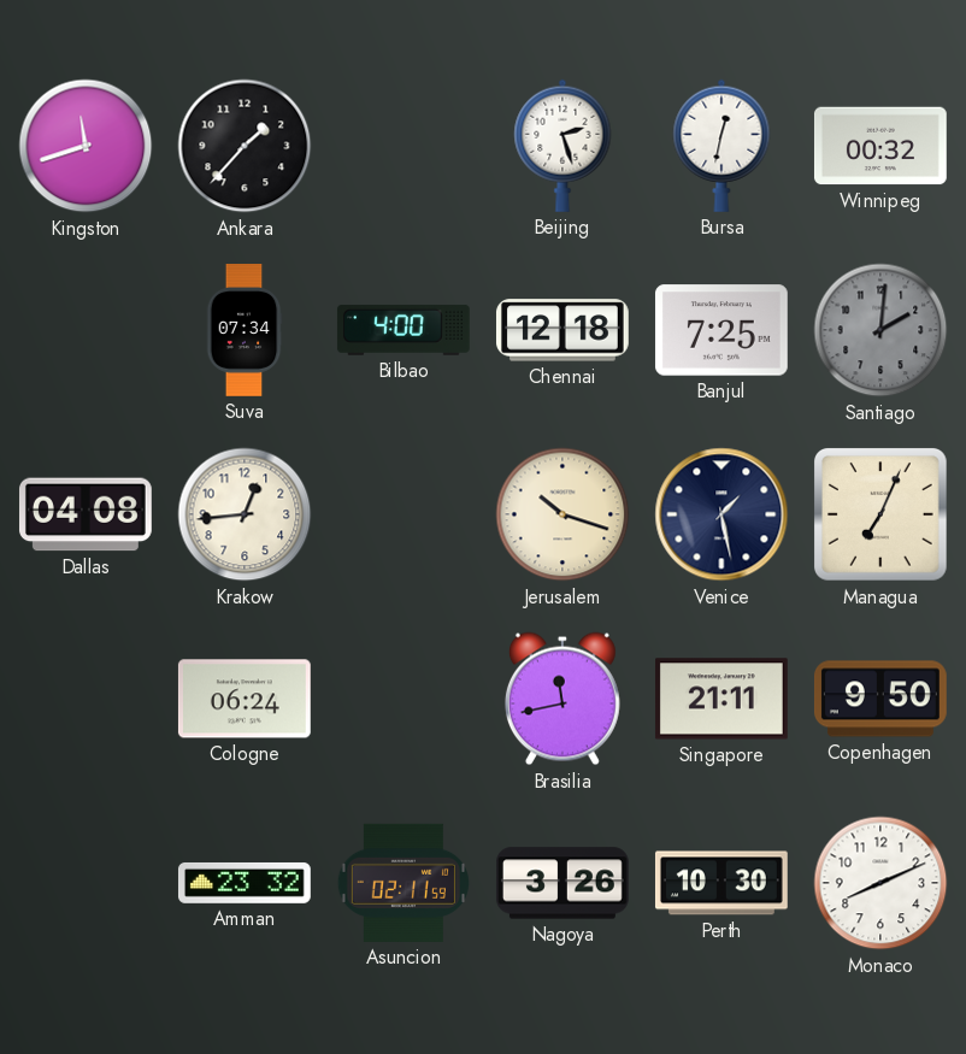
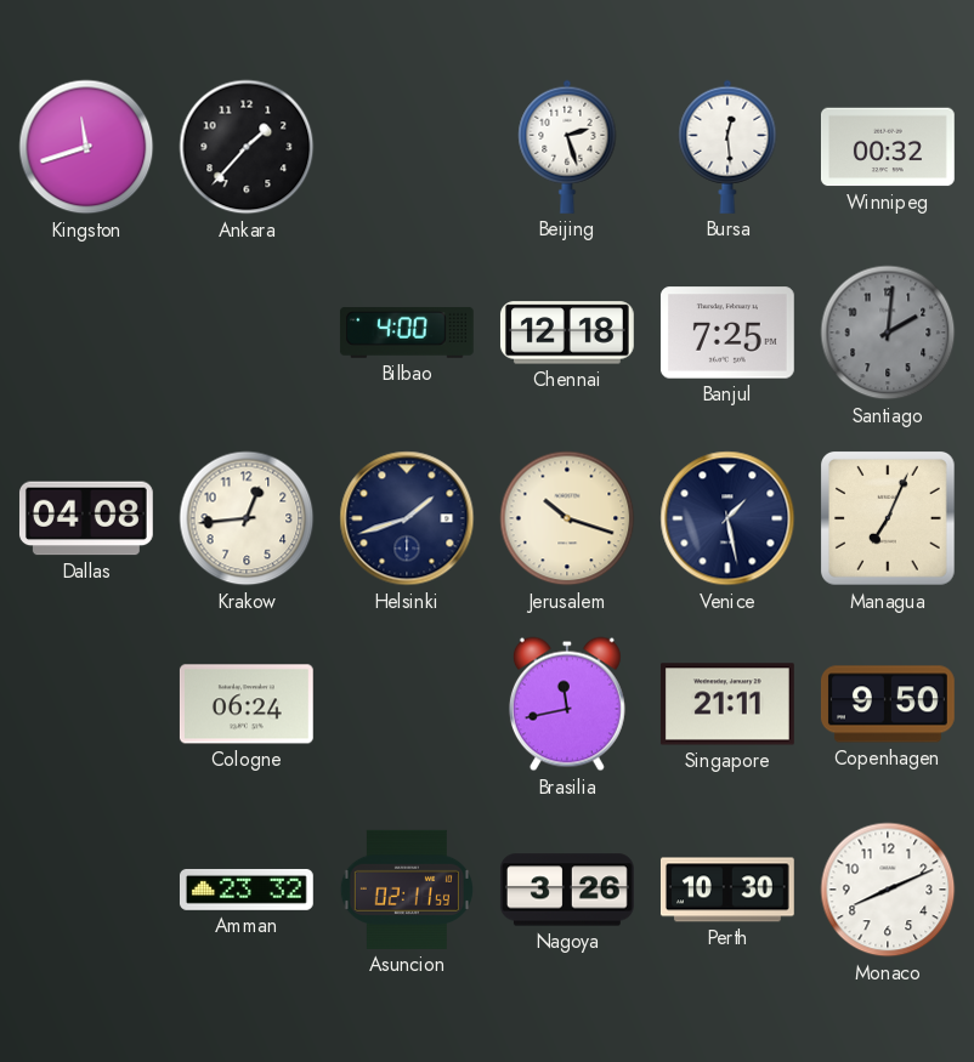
Bursa: 12:32 -> 12:29
Suva: 07:34 -> none
Helsinki: none -> 1:42
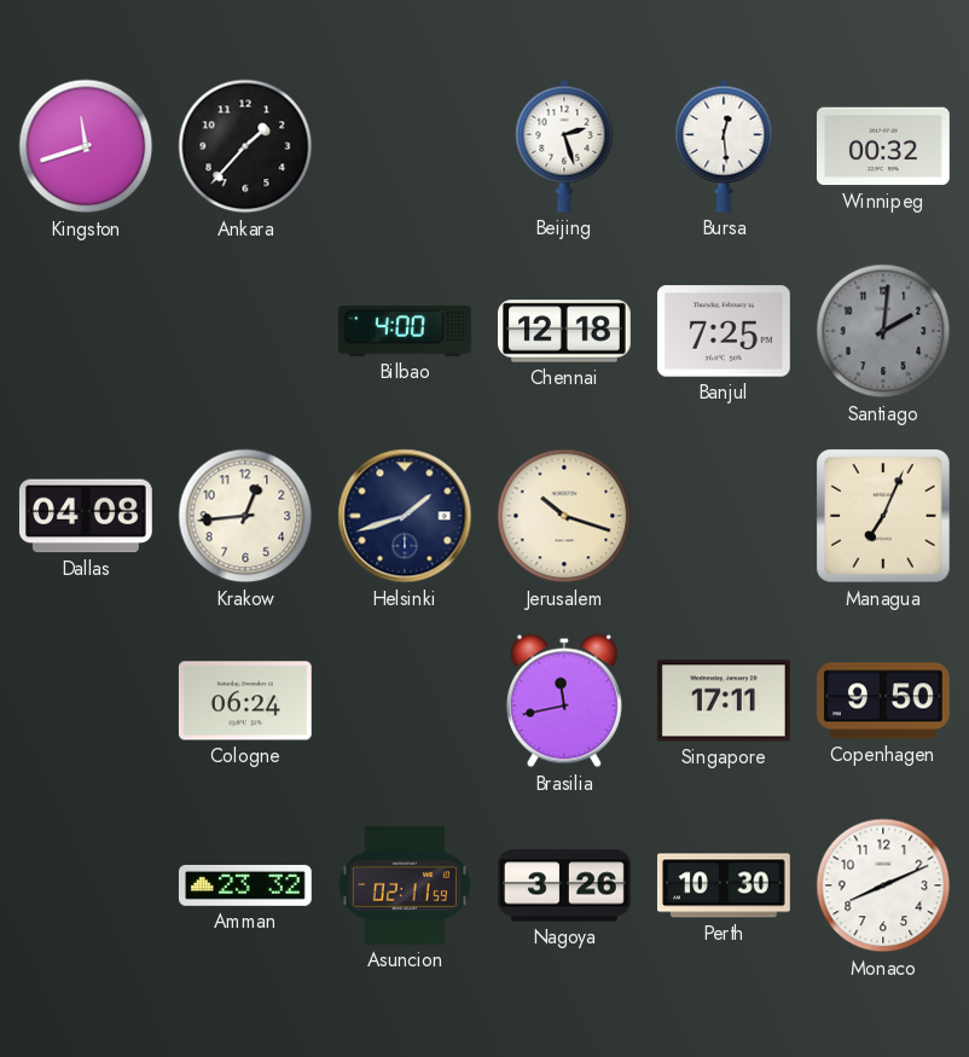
Venice: 1:28 -> none
Singapore: 21:11 -> 17:11
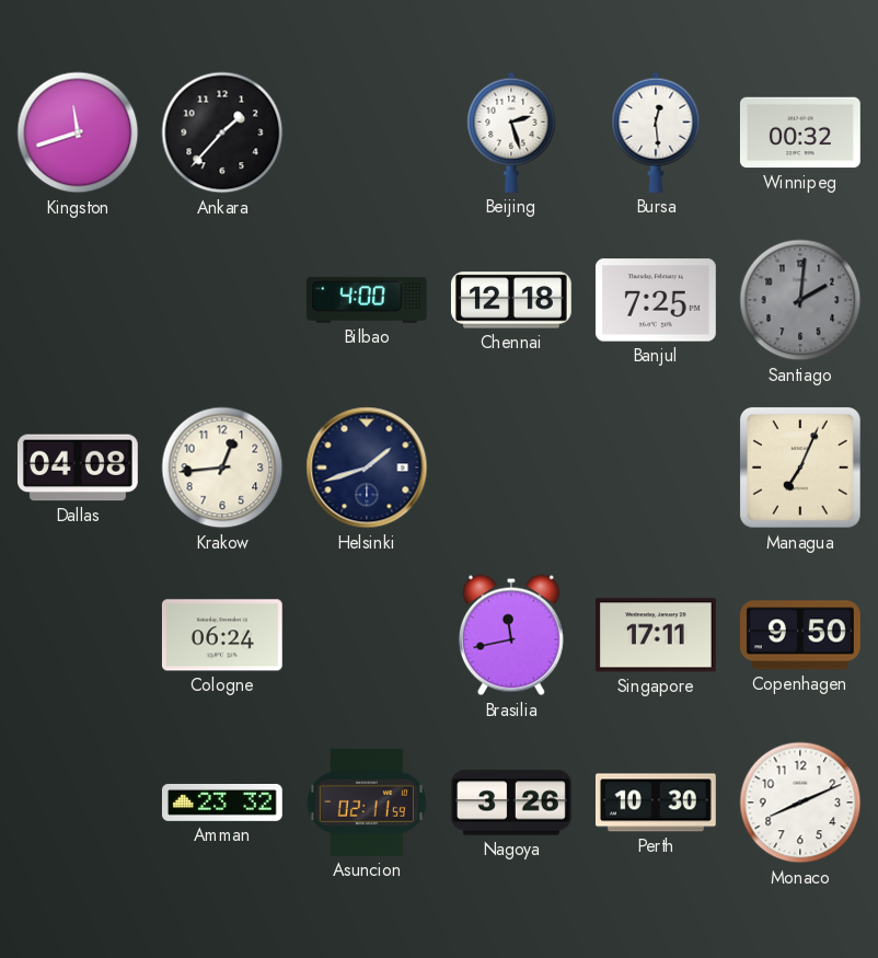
Jerusalem: 10:18 -> none
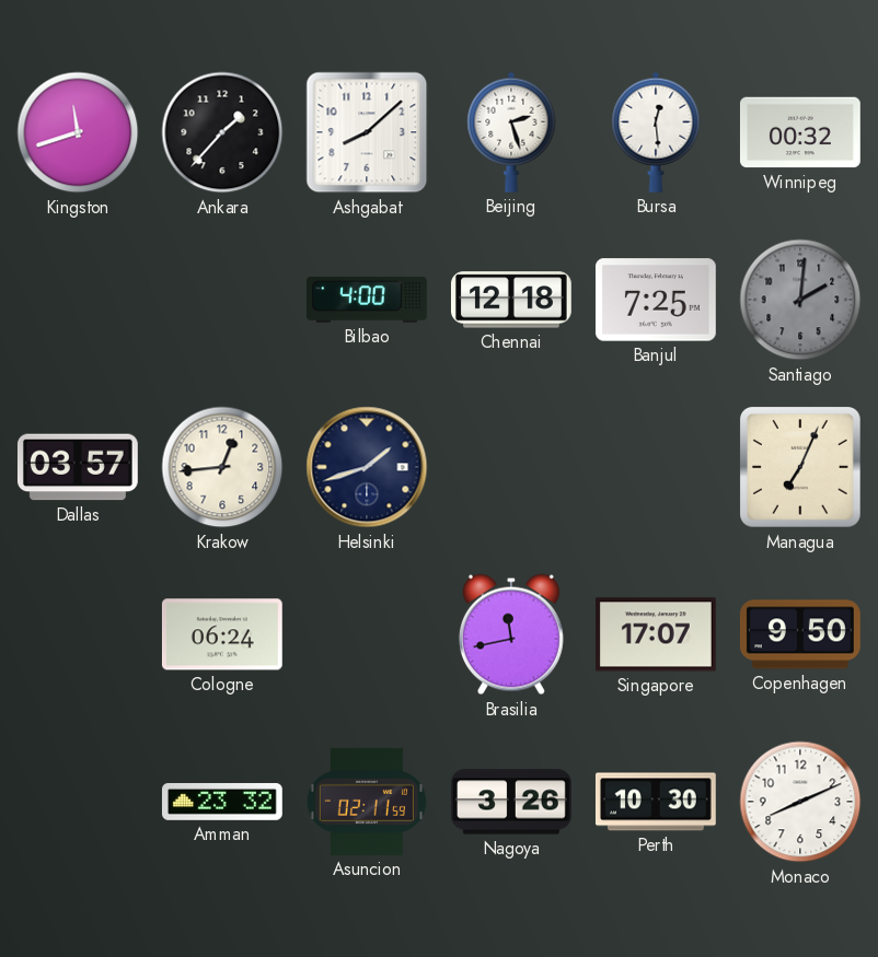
Ashgabat: none -> 8:08
Dallas: 04:08 -> 03:57
Singapore: 17:11 -> 17:07
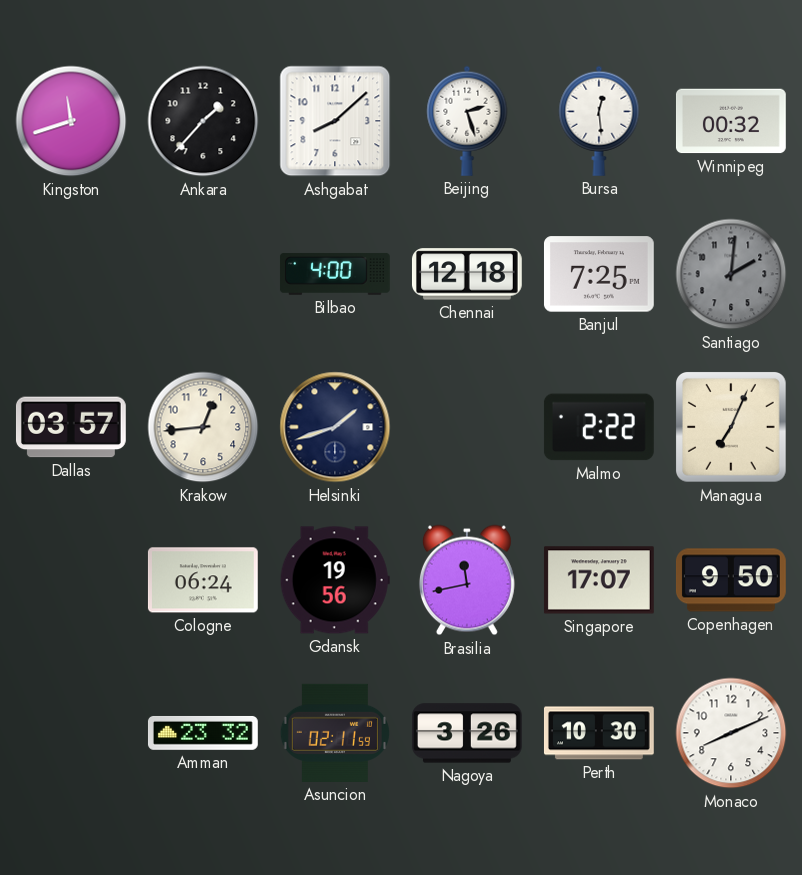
Malmo: none -> 2:22
Gdansk: none -> 19:56
